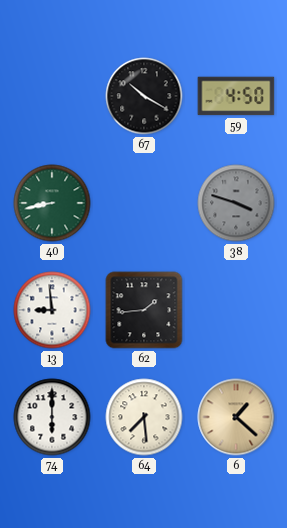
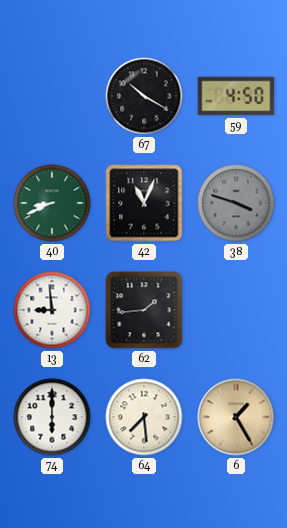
40: 8:43 -> 8:41
42: none -> 11:04
6: 1:22 -> 1:25
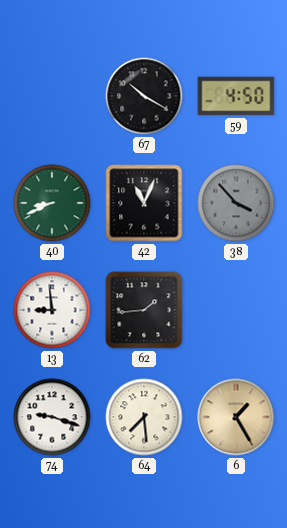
38: 3:48 -> 3:53
74: 6:00 -> 9:18
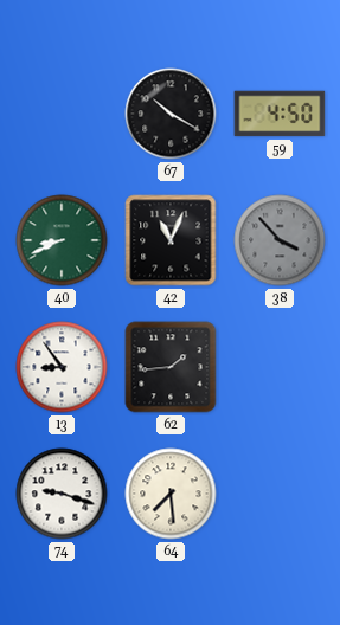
13: 8:59 -> 8:54
6: 1:25 -> none
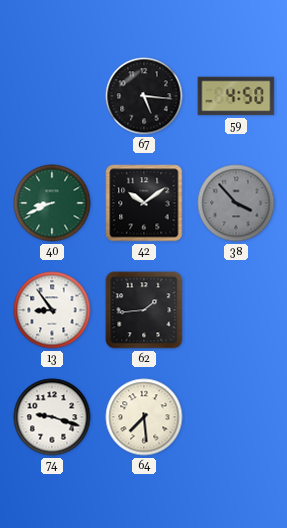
67: 10:20 -> 5:16
42: 11:04 -> 10:09
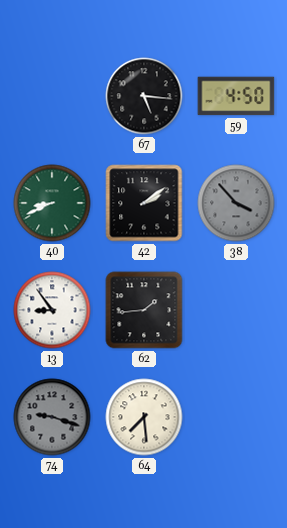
42: 10:09 -> 2:09
74 dial: white -> grey
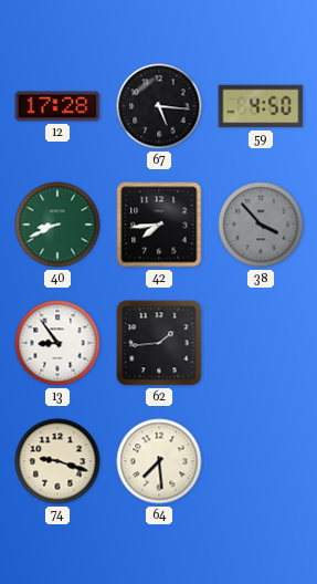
12: none -> 17:28
42: 2:09 -> 7:44
74 dial: grey -> cream
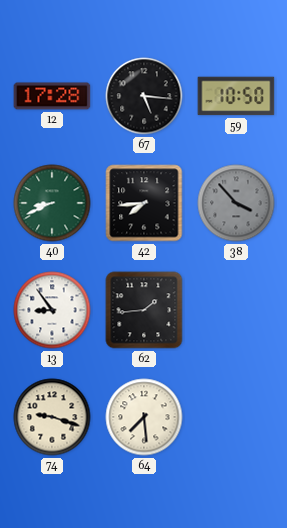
59: 4:50 -> 10:50
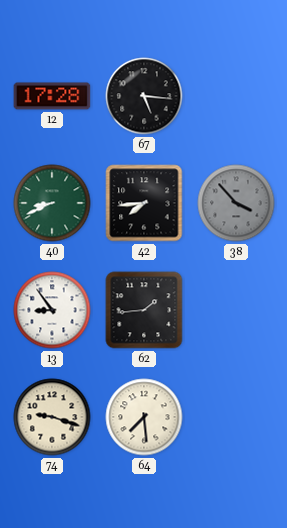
59: 10:50 -> none
